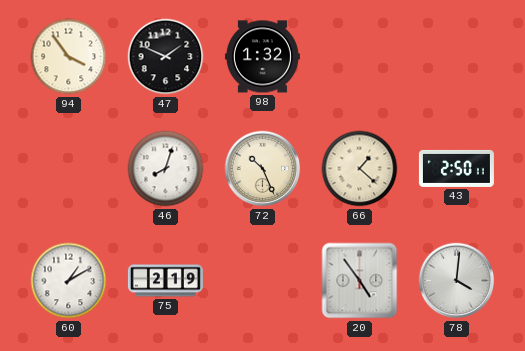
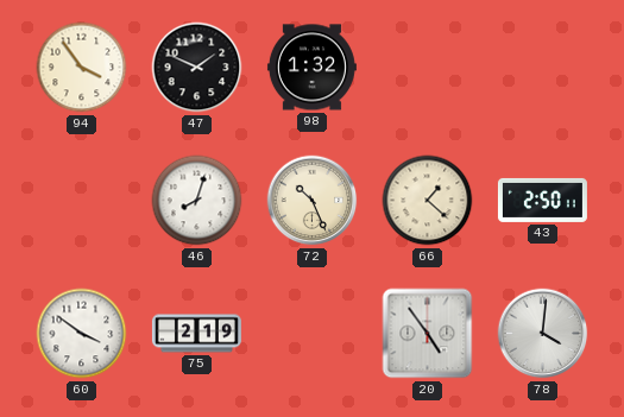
60: 1:10 -> 3:51
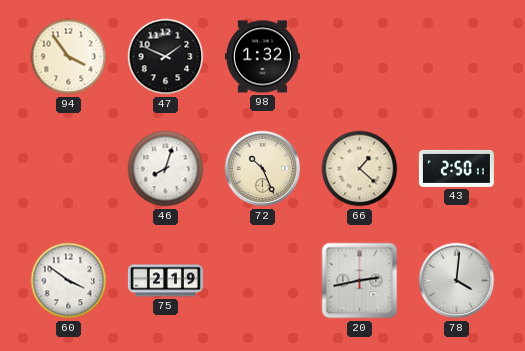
20: 4:54 -> 2:43
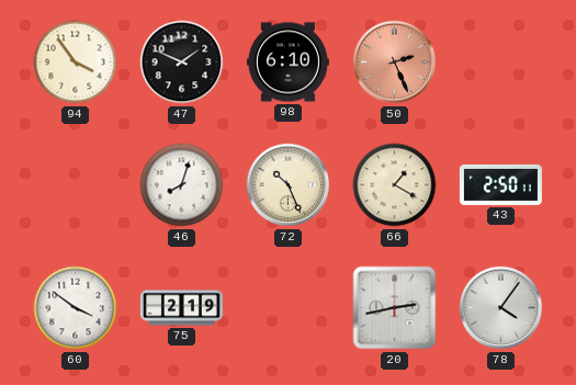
98: 1:32 -> 6:10
50: none -> 2:26
66: 1:22 -> 1:20
78: 4:01 -> 4:06
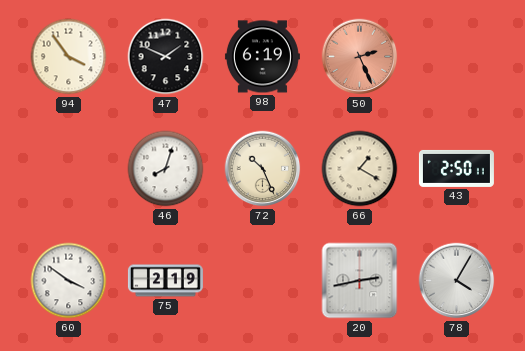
98: 6:10 -> 6:19
78: 4:06 -> 4:05
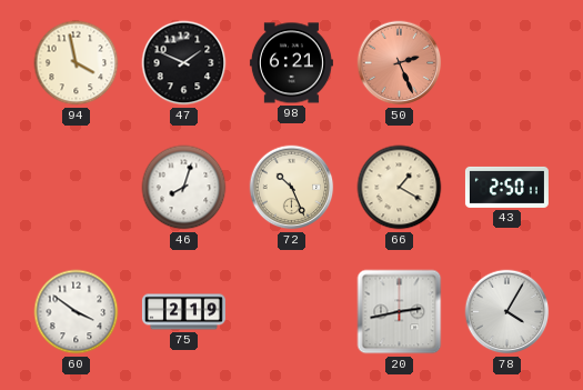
94: 3:54 -> 3:58
98: 6:19 -> 6:21
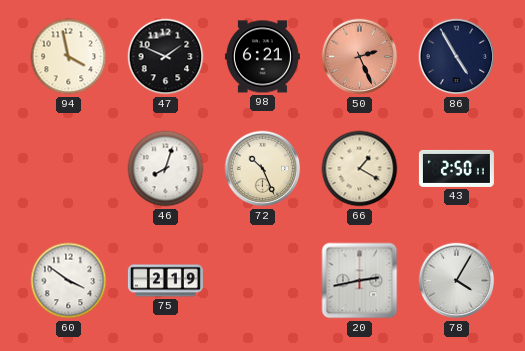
86: none -> 4:55
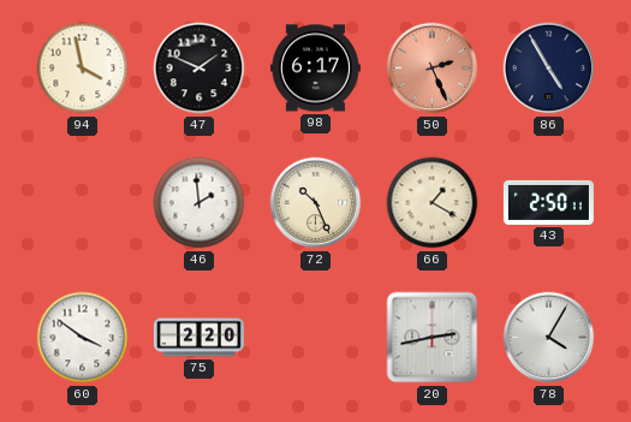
98: 6:21 -> 6:17
46: 8:03 -> 1:59
75: 2:19 -> 2:20
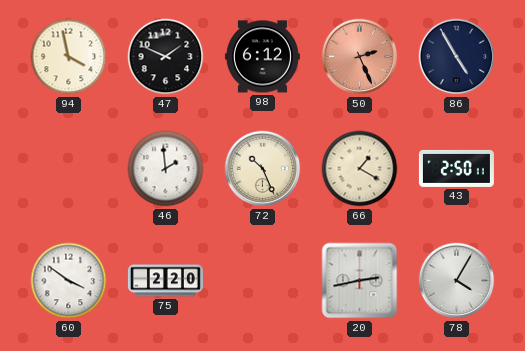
98: 6:17 -> 6:12
